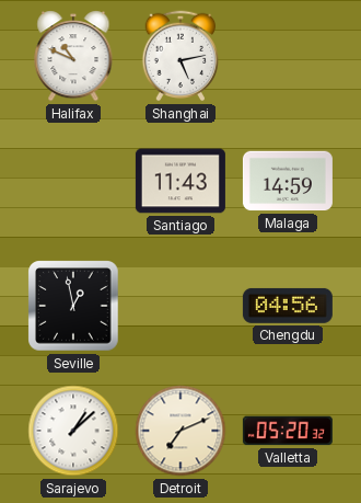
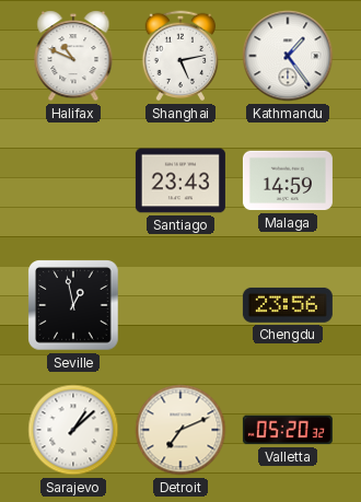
Kathmandu: none -> 1:24
Santiago: 11:43 -> 23:43
Chengdu: 04:56 -> 23:56
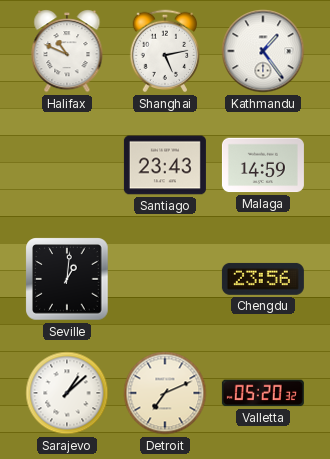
Seville: 12:58 -> 1:01
